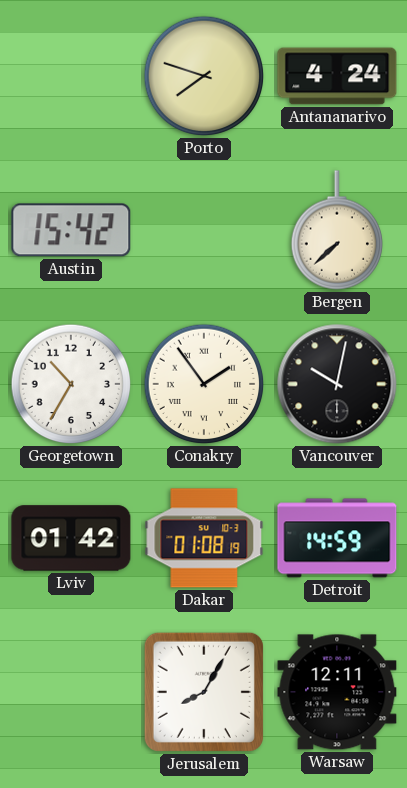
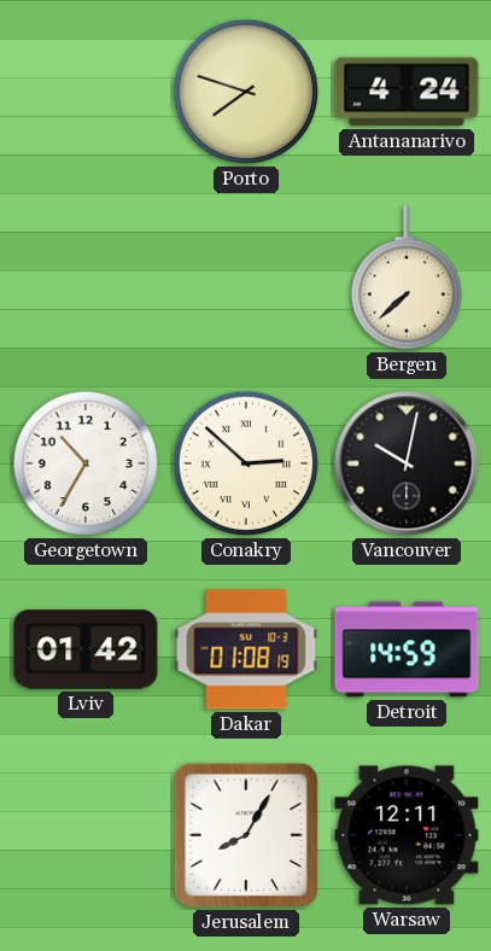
Austin: 15:42 -> none
Conakry: 1:54 -> 2:52
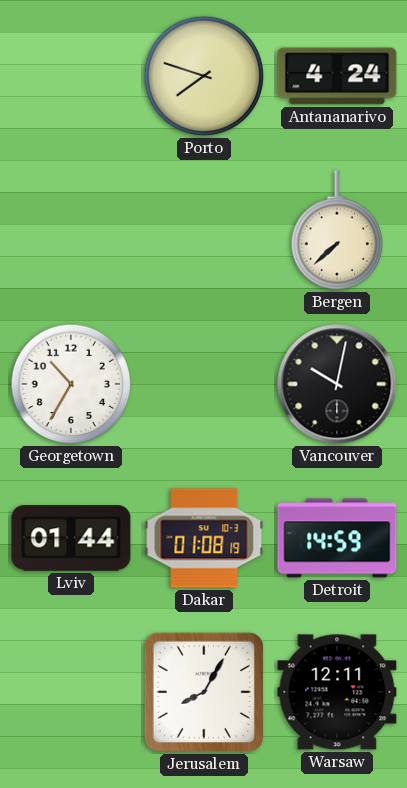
Conakry: 2:52 -> none
Lviv: 01:42 -> 01:44
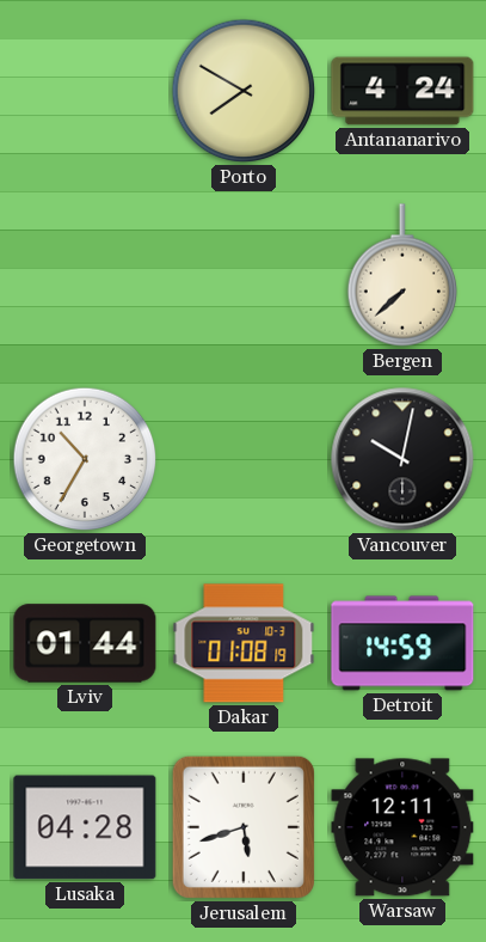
Porto: 7:48 -> 7:50
Lusaka: none -> 04:28
Jerusalem: 8:05 -> 5:42
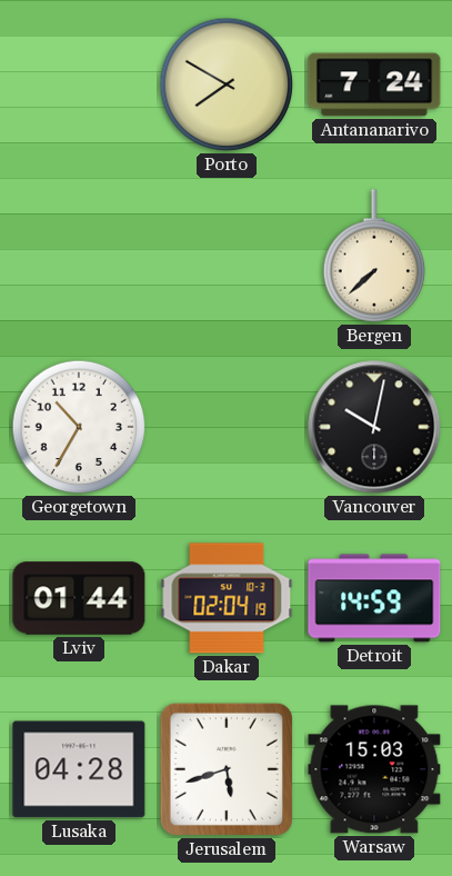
Antananarivo: 4:24 -> 7:24
Dakar: 01:08 -> 02:04
Warsaw: 12:11 -> 15:03
